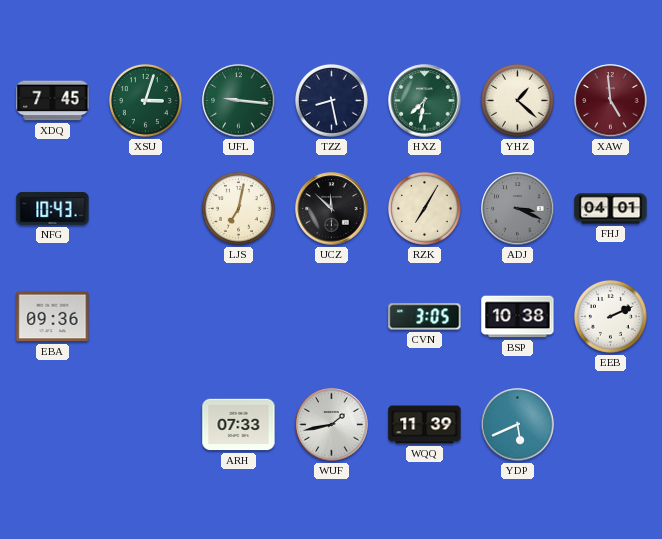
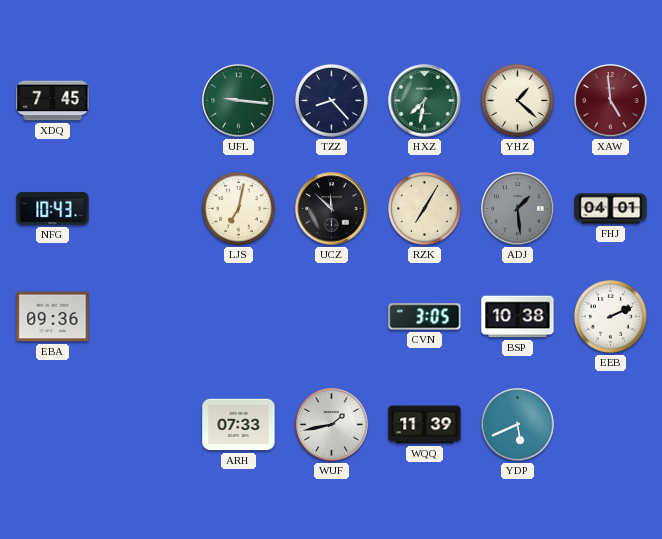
XSU: 3:03 -> none
TZZ: 8:28 -> 8:23
ADJ: 3:19 -> 1:29
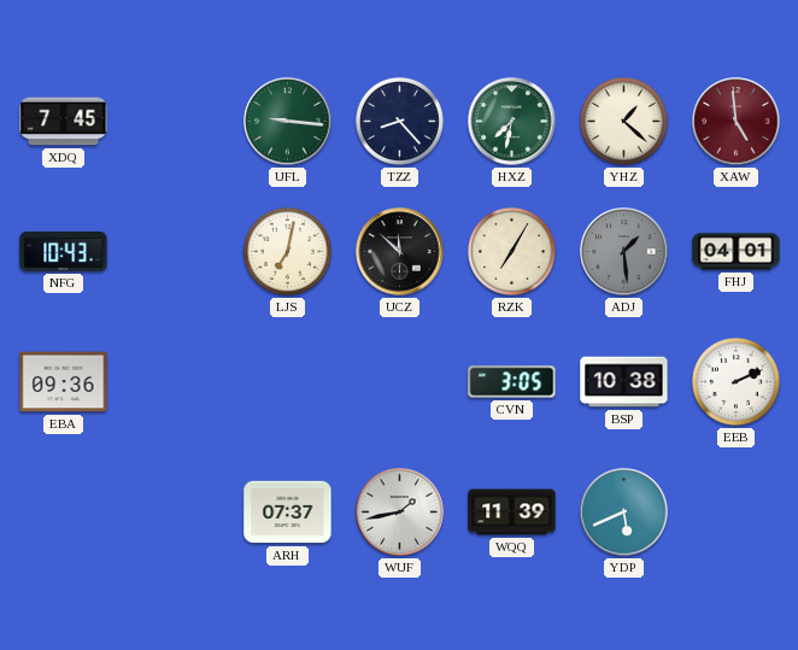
ARH: 07:33 -> 07:37
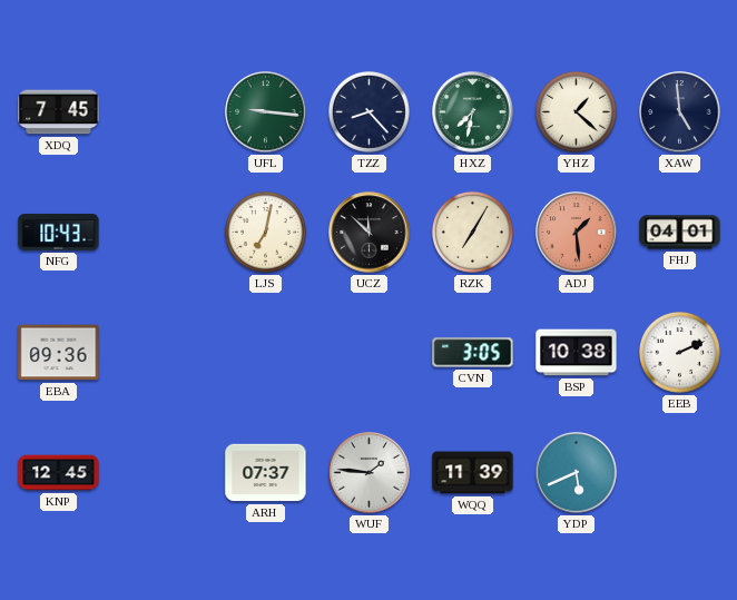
XAW dial: burgundy -> navy
ADJ dial: grey -> salmon
KNP: none -> 12:45
WUF: 1:43 -> 1:46
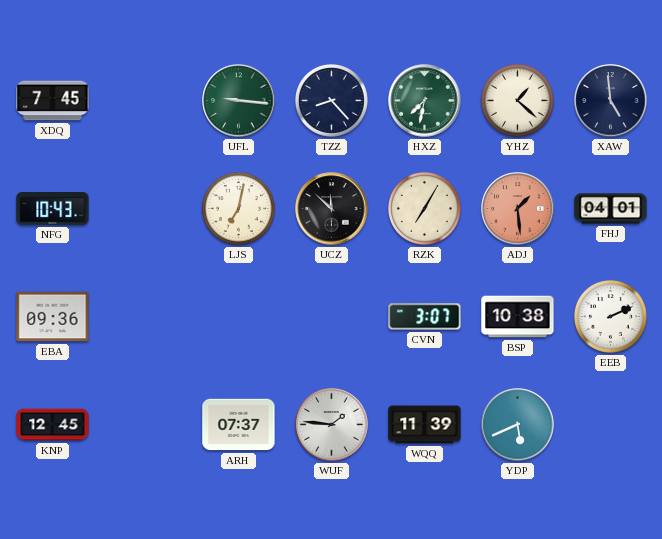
CVN: 3:05 -> 3:07
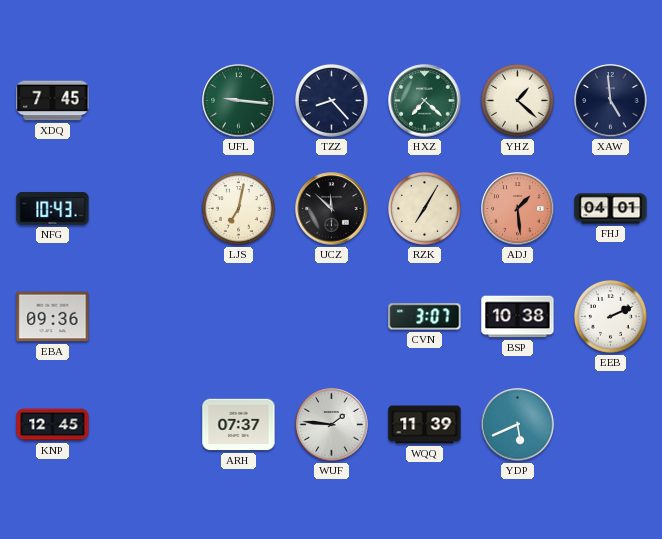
HXZ: 7:32 -> 7:22
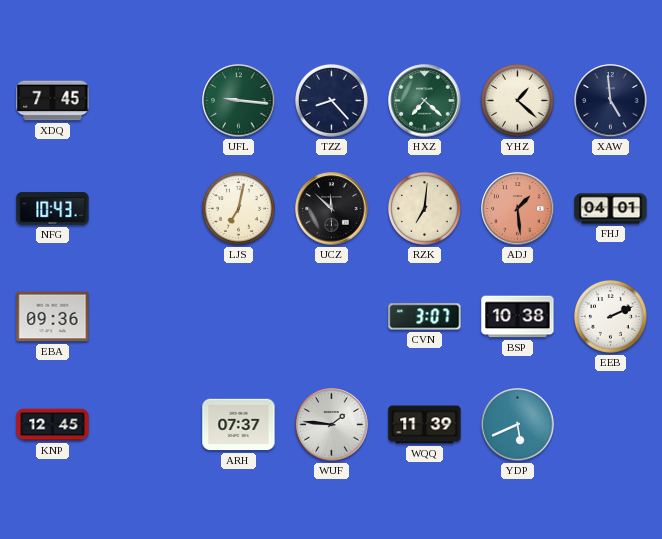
RZK: 7:05 -> 7:01
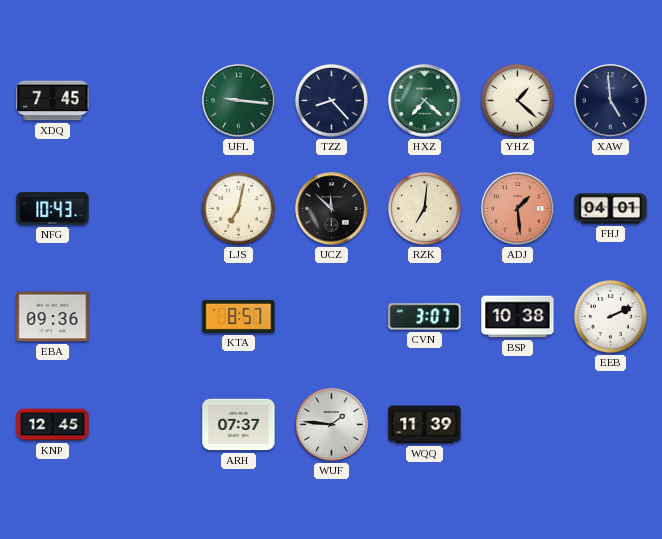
KTA: none -> 8:57
YDP: 5:41 -> none
